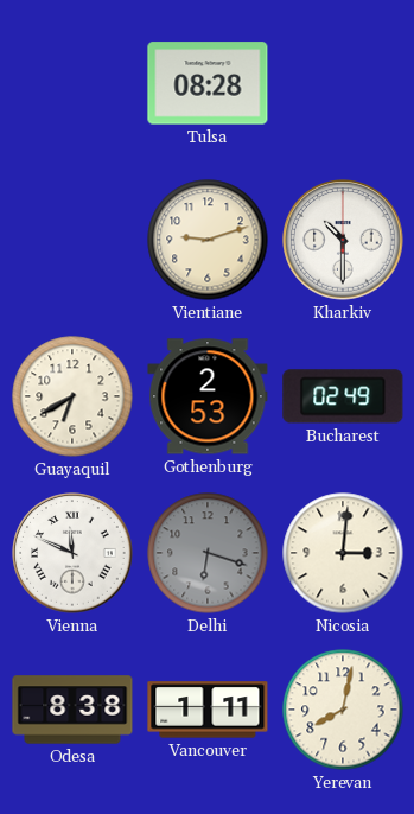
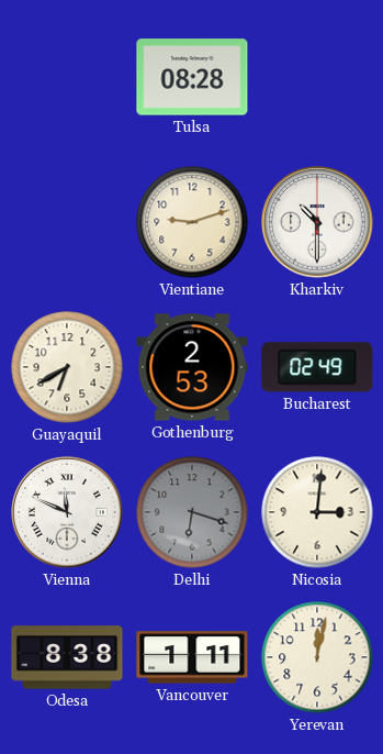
Yerevan: 8:02 -> 12:02
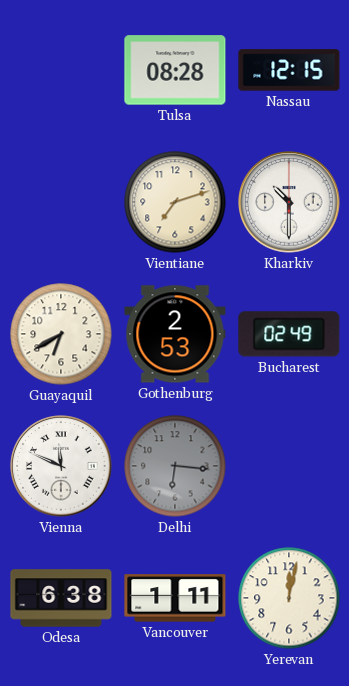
Nassau: none -> 12:15
Vientiane: 9:12 -> 7:12
Delhi: 6:18 -> 6:16
Nicosia: 3:01 -> none
Odesa: 8:38 -> 6:38
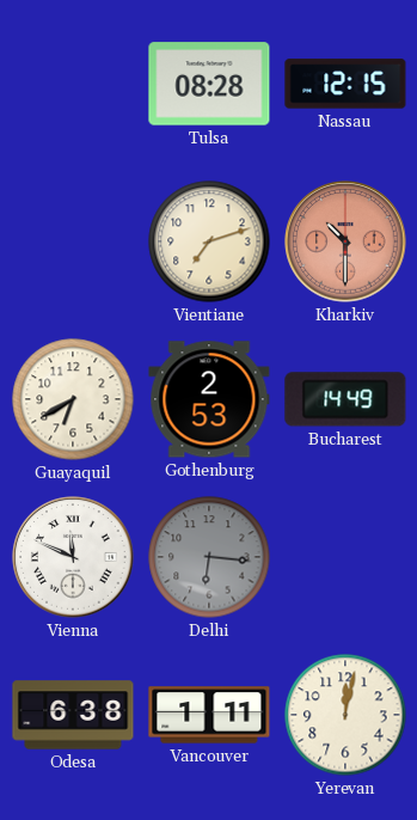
Kharkiv dial: white -> salmon
Bucharest: 02:49 -> 14:49
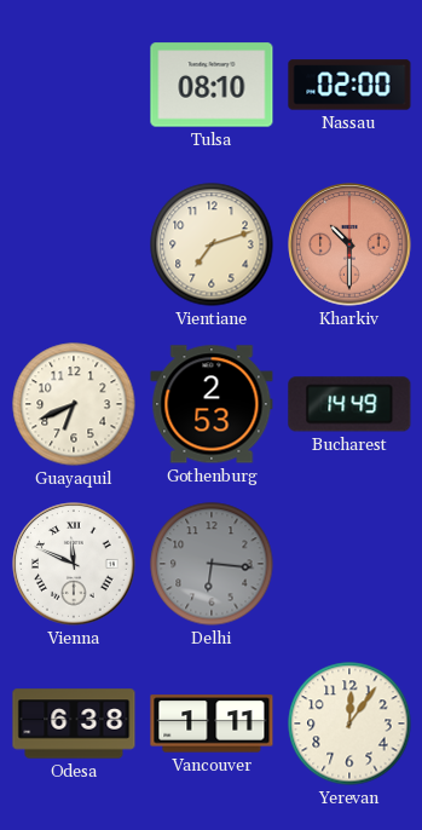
Tulsa: 08:28 -> 08:10
Nassau: 12:15 -> 02:00
Guayaquil: 6:40 -> 6:41
Yerevan: 12:02 -> 12:06
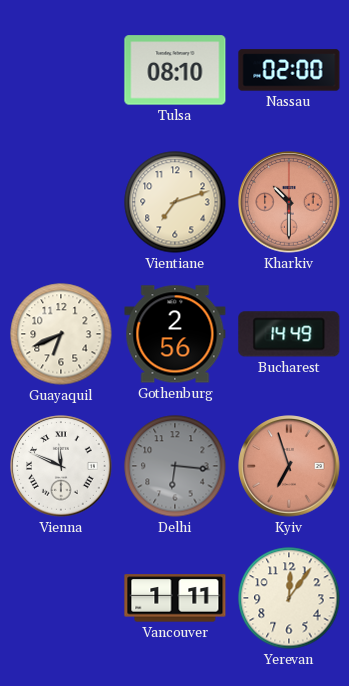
Gothenburg: 2:53 -> 2:56
Kyiv: none -> 6:57
Odesa: 6:38 -> none
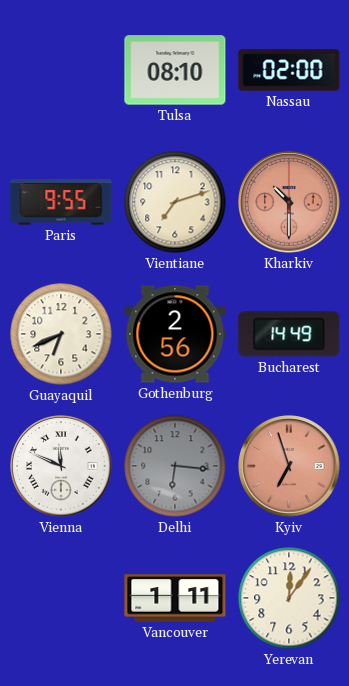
Paris: none -> 9:55
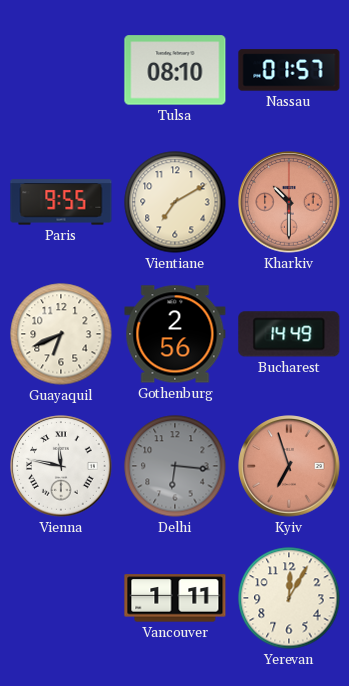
Nassau: 02:00 -> 01:57
Vientiane: 7:12 -> 7:10
Vienna: 11:49 -> 11:47
Yerevan: 12:06 -> 12:05
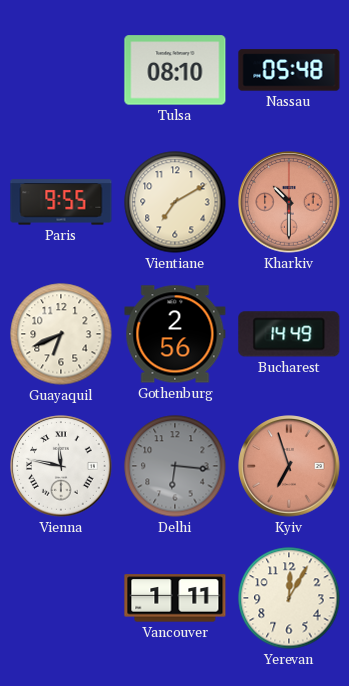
Nassau: 01:57 -> 05:48
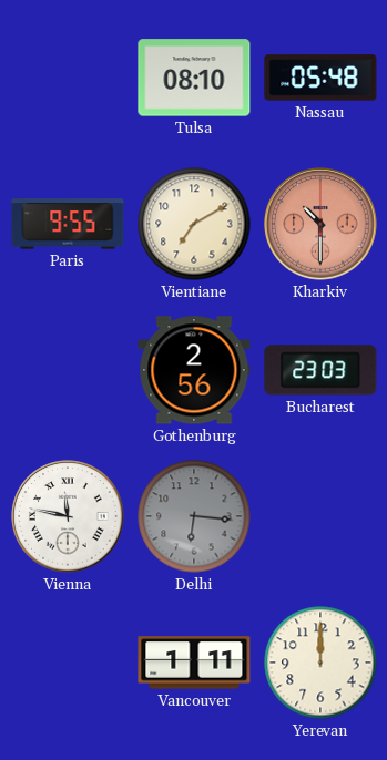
Guayaquil: 6:41 -> none
Bucharest: 14:49 -> 23:03
Kyiv: 6:57 -> none
Yerevan: 12:05 -> 12:00
